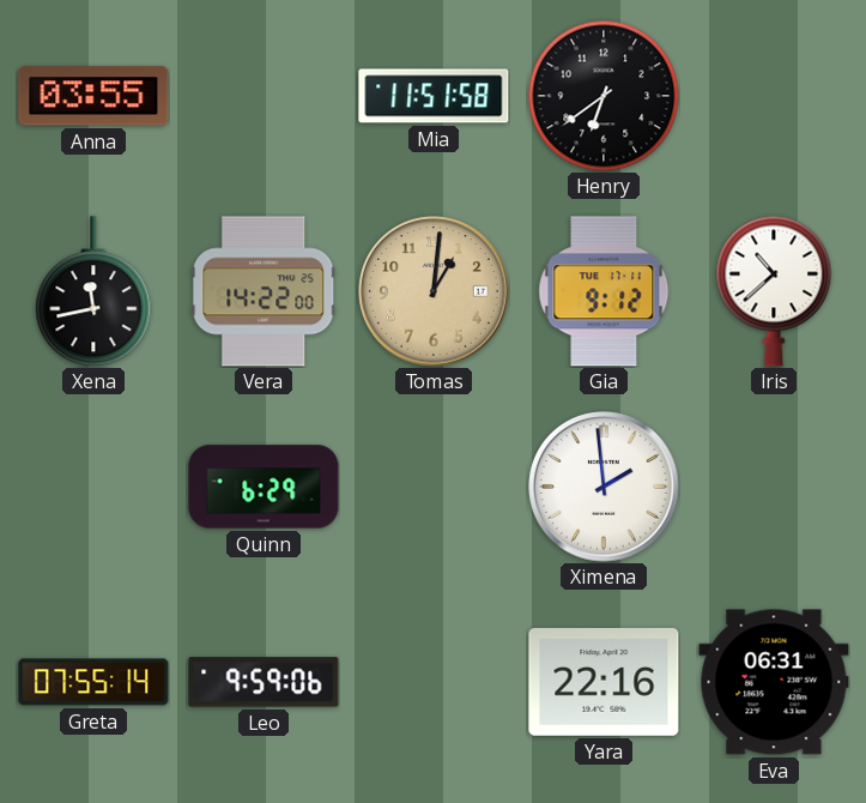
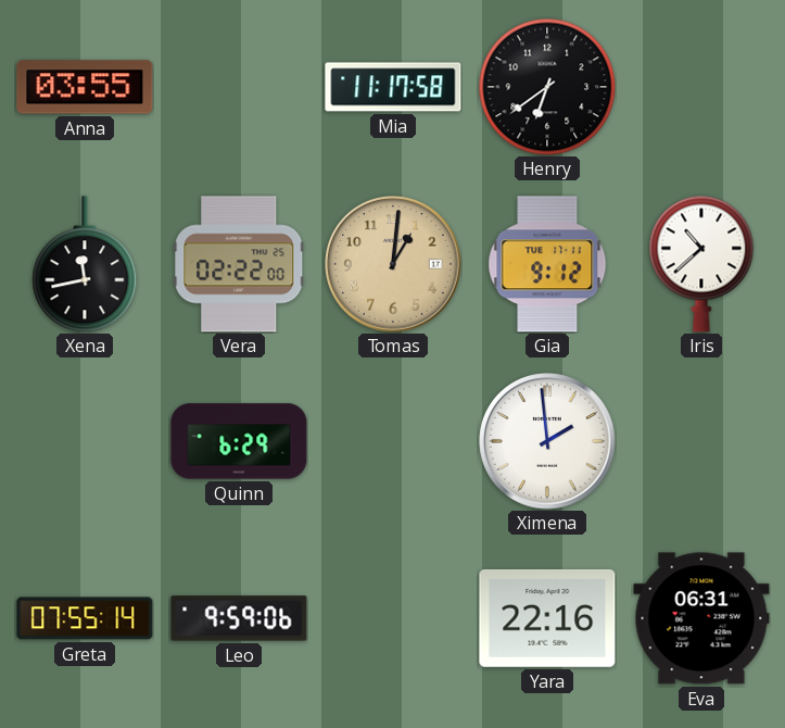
Mia: 11:51 -> 11:17
Vera: 14:22 -> 02:22
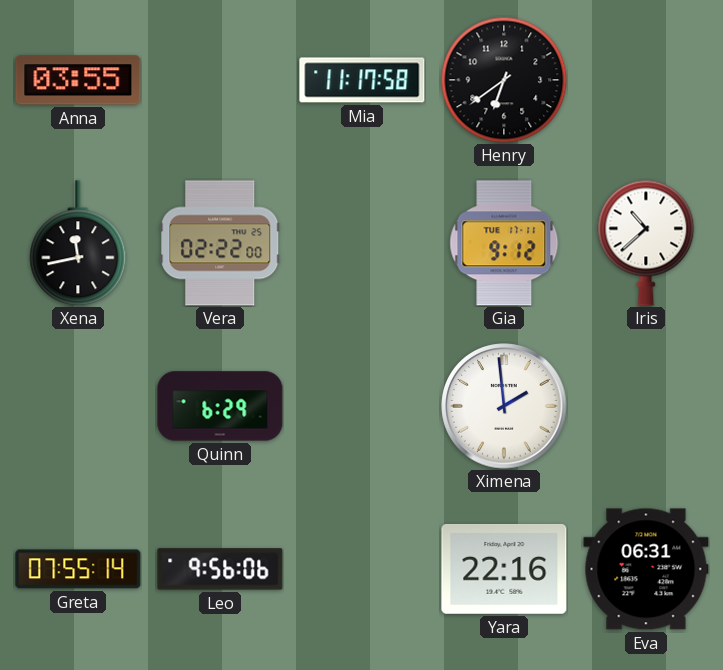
Tomas: 1:01 -> none
Leo: 9:59 -> 9:56
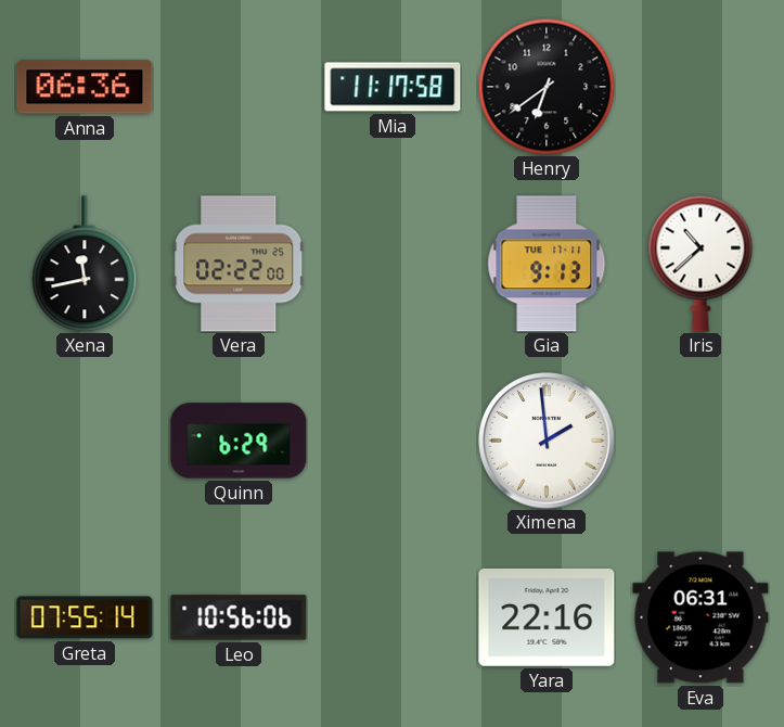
Anna: 03:55 -> 06:36
Gia: 9:12 -> 9:13
Leo: 9:56 -> 10:56
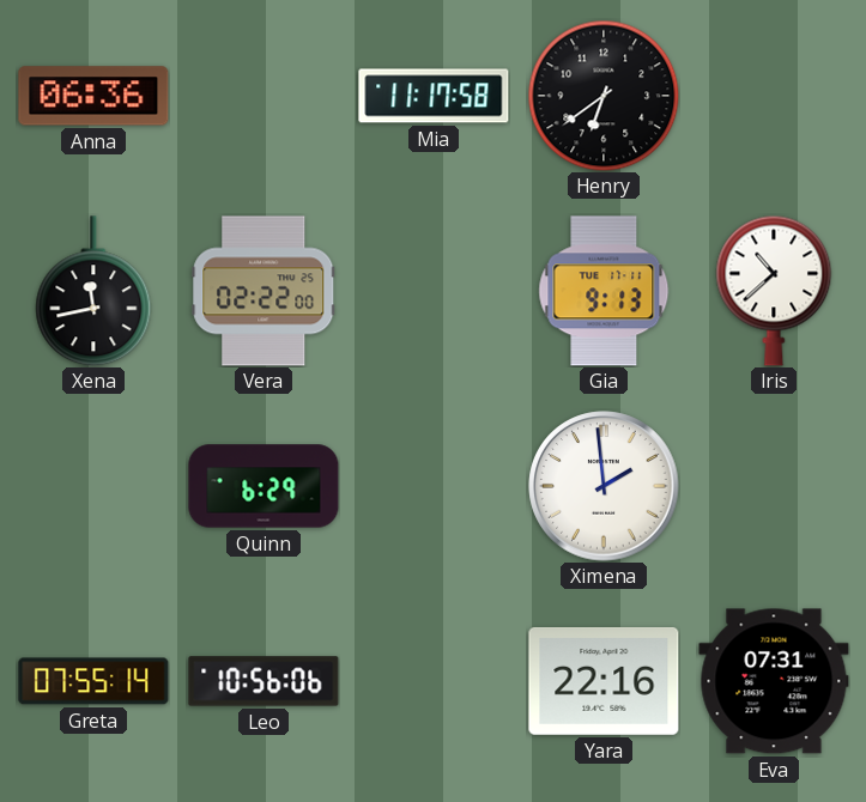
Eva: 06:31 -> 07:31
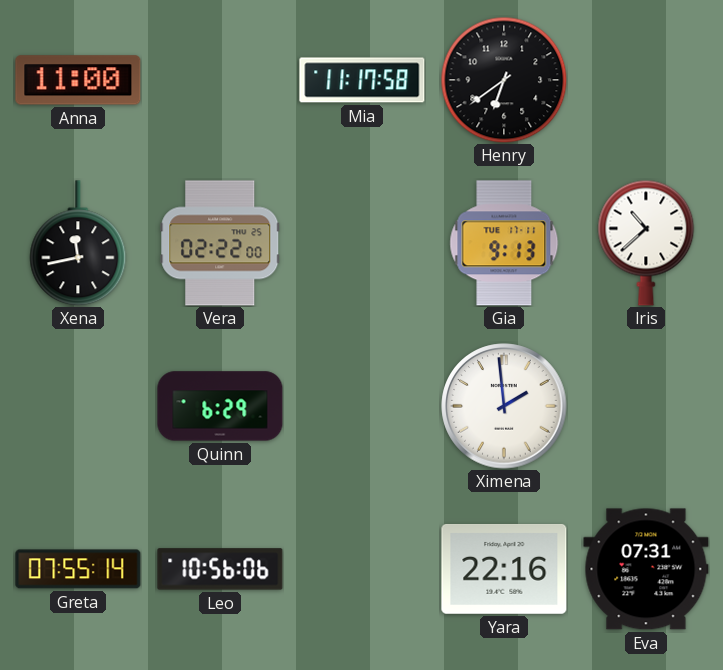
Anna: 06:36 -> 11:00
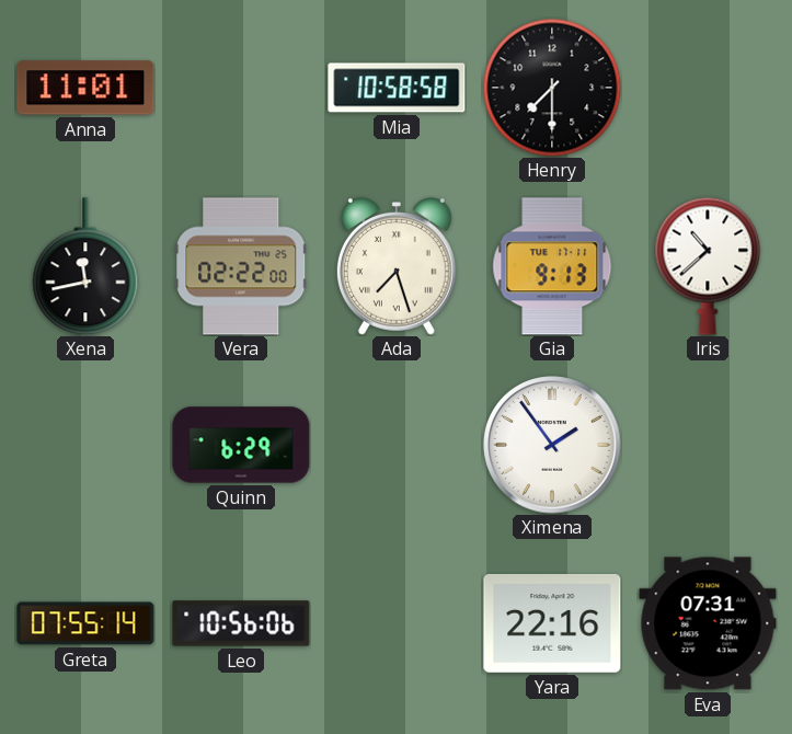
Anna: 11:00 -> 11:01
Mia: 11:17 -> 10:58
Henry: 6:39 -> 7:30
Ada: none -> 7:27
Ximena: 1:59 -> 1:54
